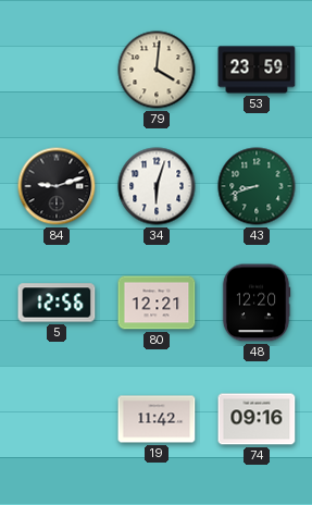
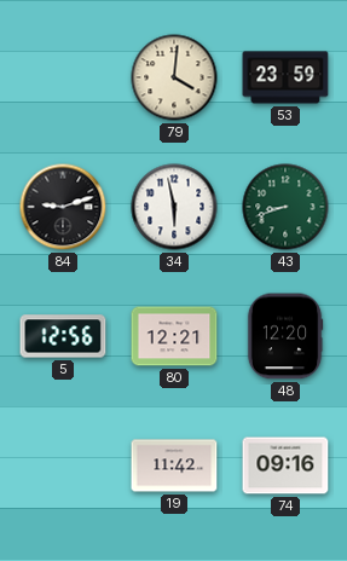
34: 6:03 -> 5:58
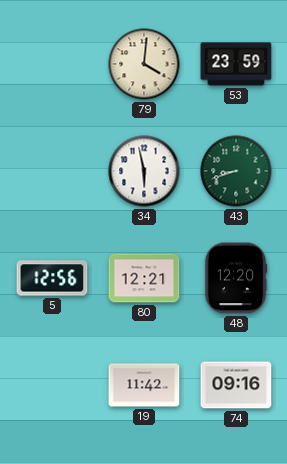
84: 9:12 -> none
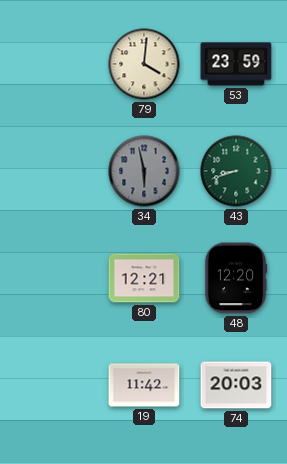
34 dial: white -> grey
5: 12:56 -> none
74: 09:16 -> 20:03
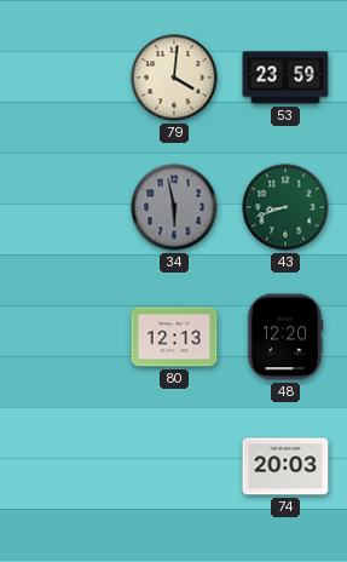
80: 12:21 -> 12:13
19: 11:42 -> none
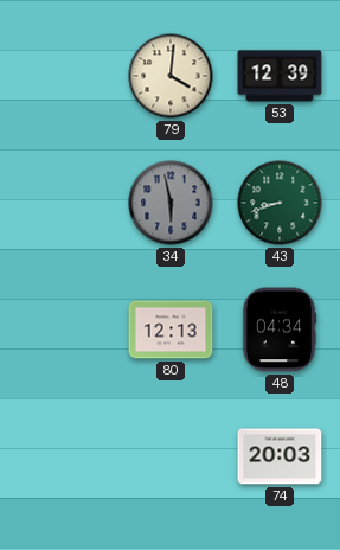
53: 23:59 -> 12:39
48: 12:20 -> 04:34
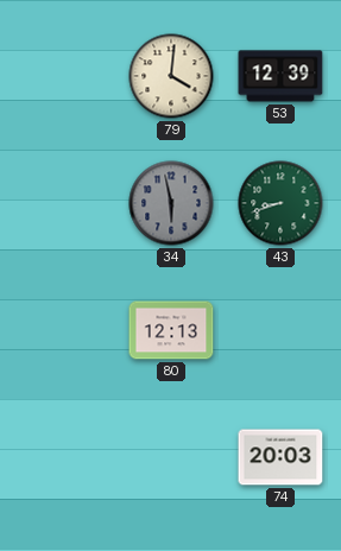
48: 04:34 -> none
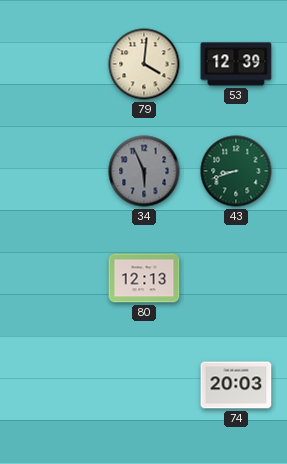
34: 5:58 -> 5:56
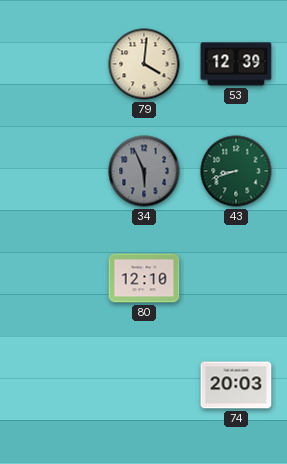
80: 12:13 -> 12:10
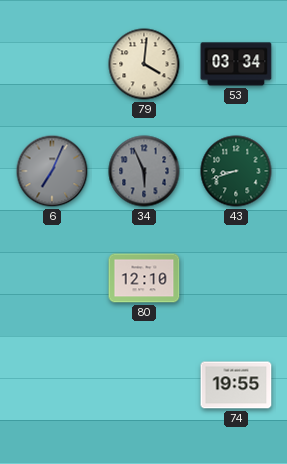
53: 12:39 -> 03:34
6: none -> 7:04
74: 20:03 -> 19:55
